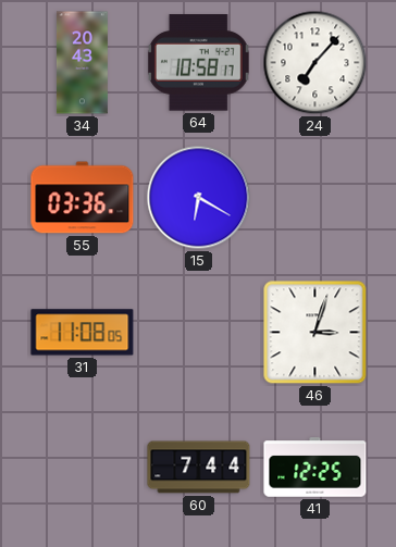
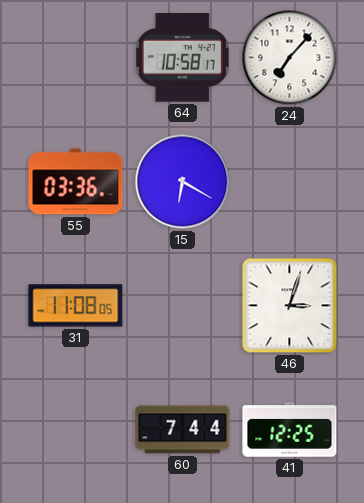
34: 20:43 -> none
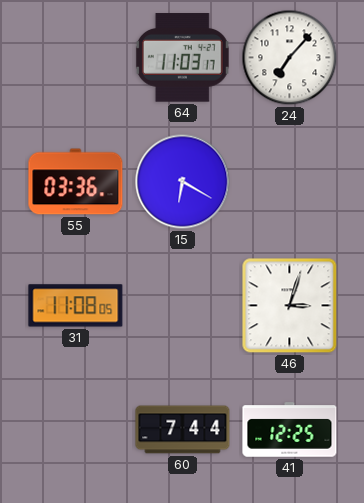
64: 10:58 -> 11:03
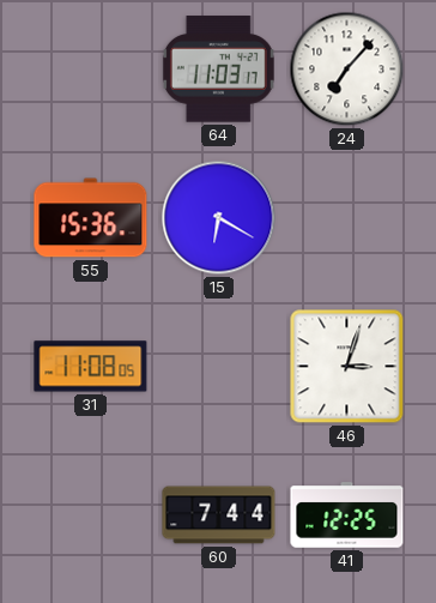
55: 03:36 -> 15:36
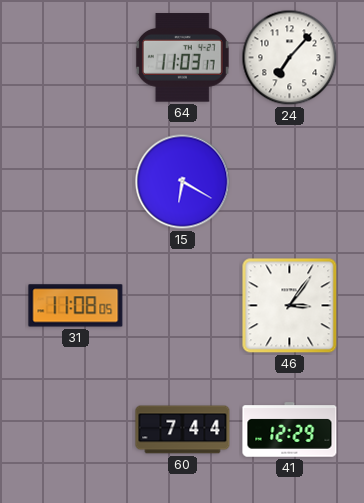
55: 15:36 -> none
46: 3:03 -> 3:06
41: 12:25 -> 12:29
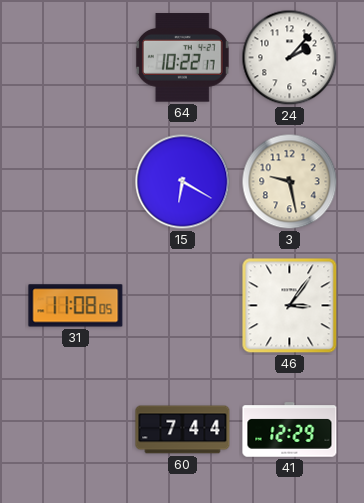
64: 11:03 -> 10:22
24: 7:07 -> 2:07
3: none -> 9:28
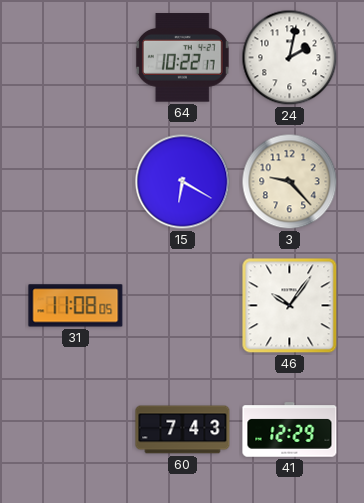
24: 2:07 -> 2:02
3: 9:28 -> 9:23
46: 3:06 -> 10:06
60: 7:44 -> 7:43
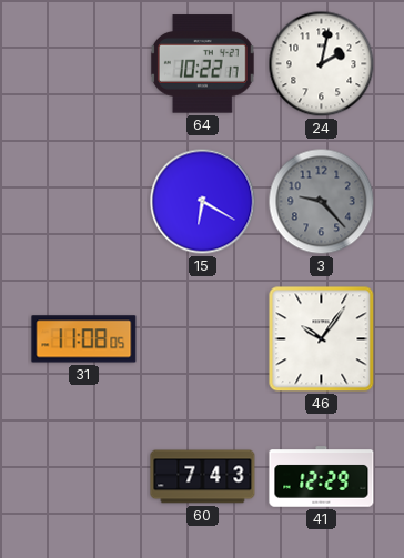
3 dial: cream -> grey
